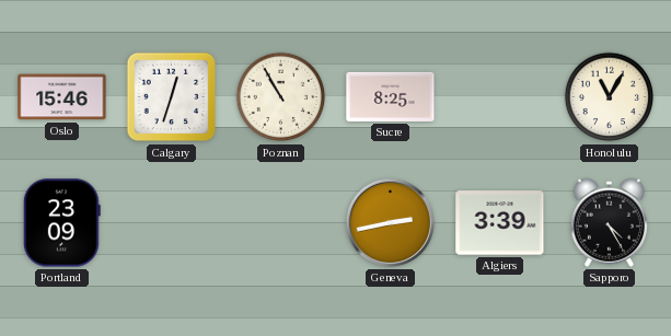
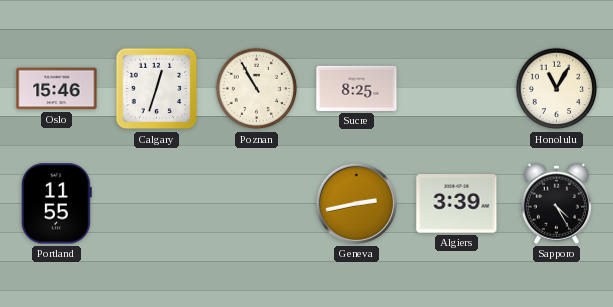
Portland: 23:09 -> 11:55
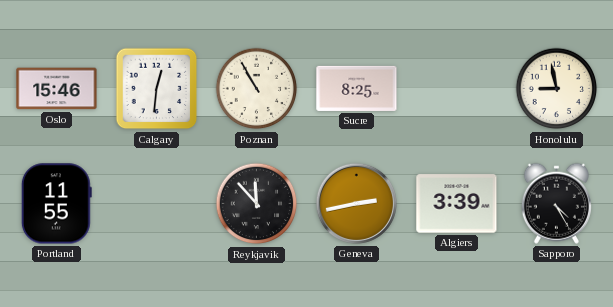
Calgary: 12:33 -> 12:31
Honolulu: 11:05 -> 8:58
Reykjavik: none -> 11:53
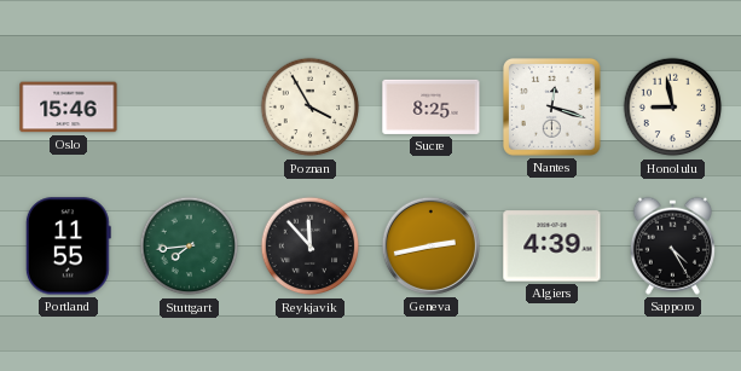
Calgary: 12:31 -> none
Poznan: 10:55 -> 3:55
Nantes: none -> 12:18
Stuttgart: none -> 7:44
Algiers: 3:39 -> 4:39
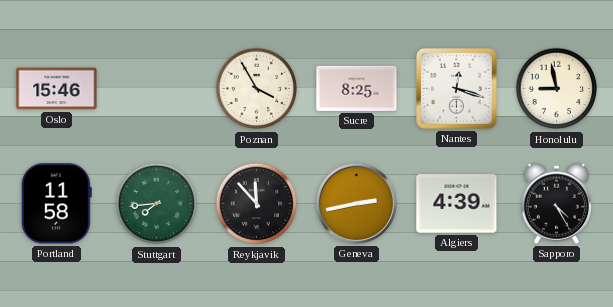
Portland: 11:55 -> 11:58
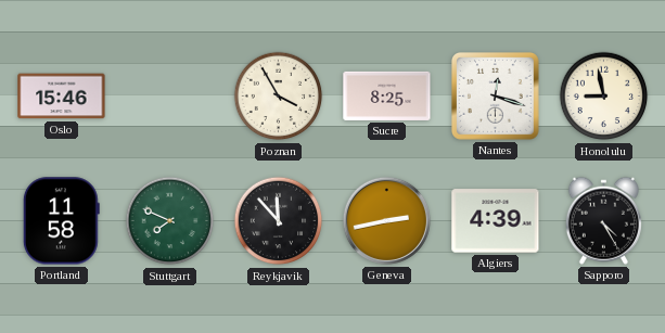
Stuttgart: 7:44 -> 7:49
